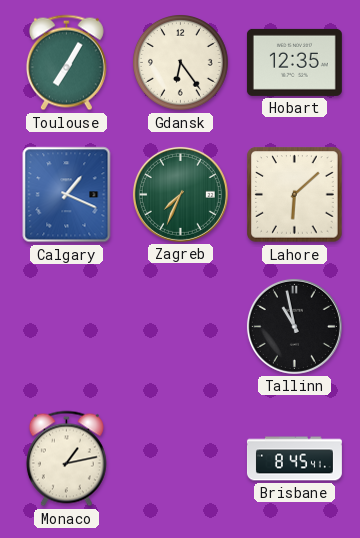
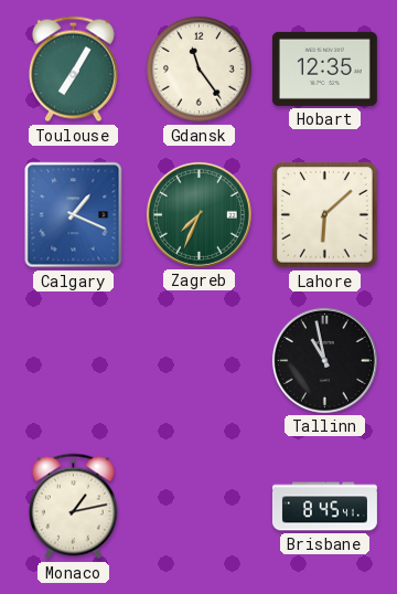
Gdansk: 6:24 -> 11:24
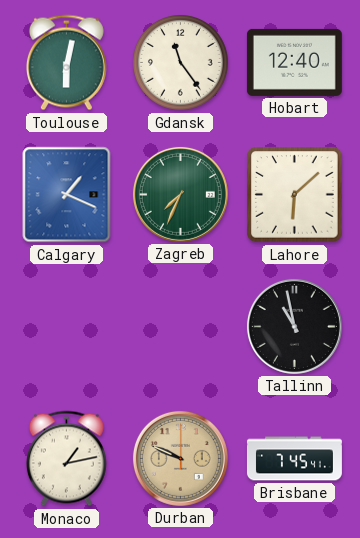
Toulouse: 7:05 -> 6:02
Hobart: 12:35 -> 12:40
Durban: none -> 9:49
Brisbane: 8:45 -> 7:45
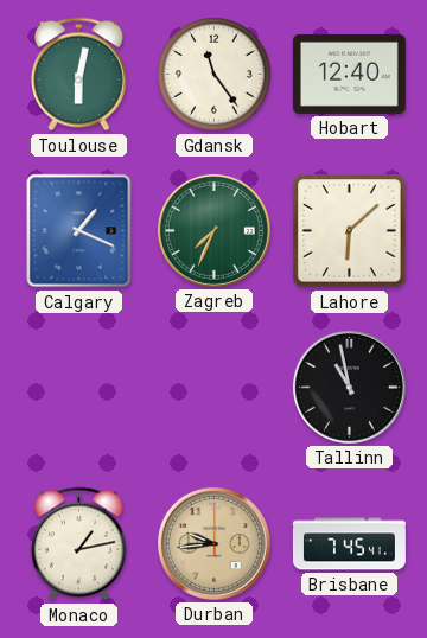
Durban: 9:49 -> 9:44
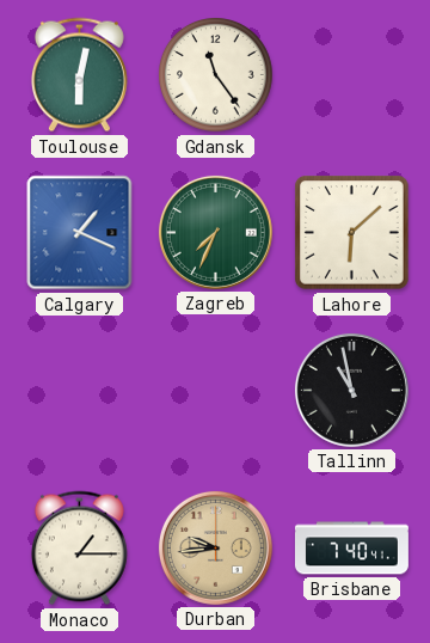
Hobart: 12:40 -> none
Monaco: 1:13 -> 1:15
Brisbane: 7:45 -> 7:40
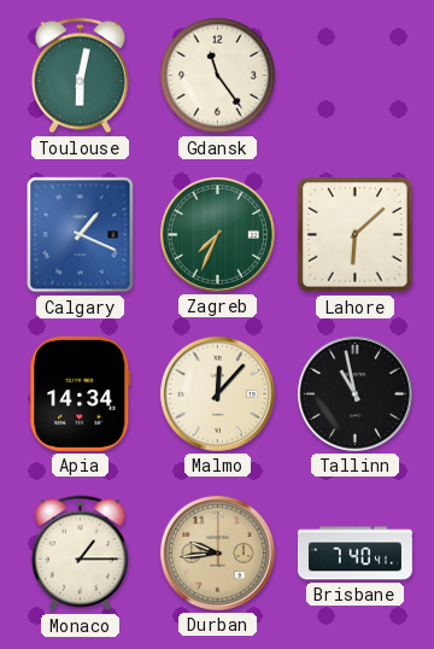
Apia: none -> 14:34
Malmo: none -> 12:07
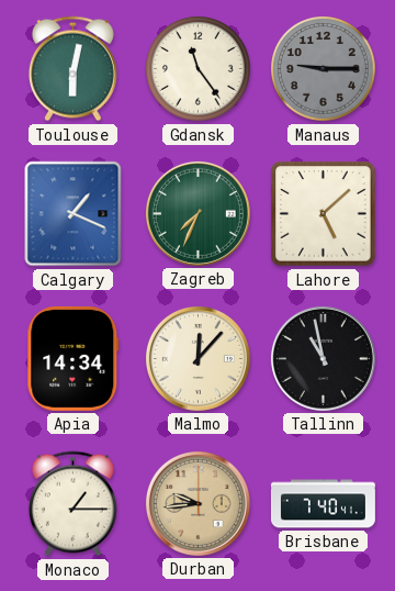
Manaus: none -> 9:15
Lahore: 6:08 -> 5:08
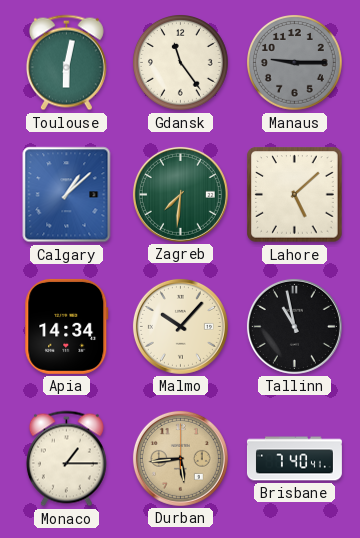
Calgary: 1:19 -> 1:08
Zagreb: 7:34 -> 7:31
Malmo: 12:07 -> 10:07
Durban: 9:44 -> 5:44
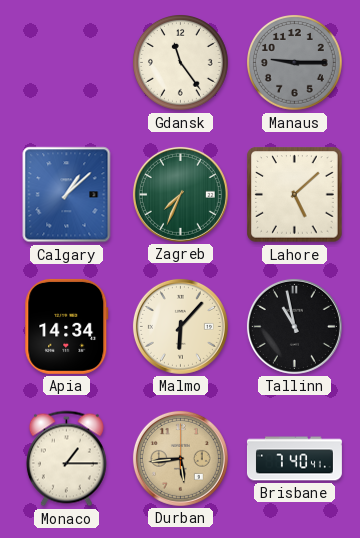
Toulouse: 6:02 -> none
Zagreb: 7:31 -> 7:34
Malmo: 10:07 -> 6:07
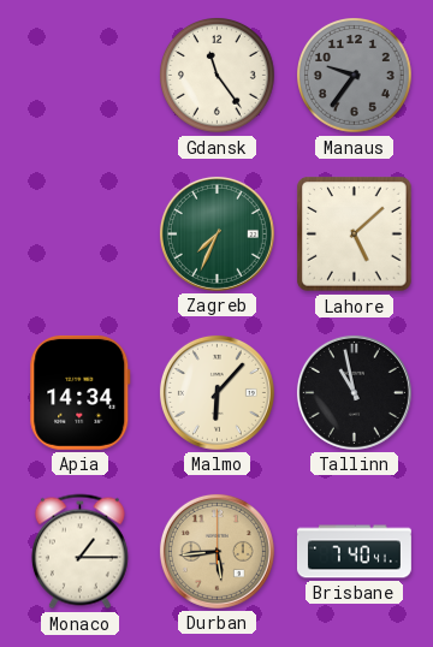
Manaus: 9:15 -> 9:36
Calgary: 1:08 -> none
